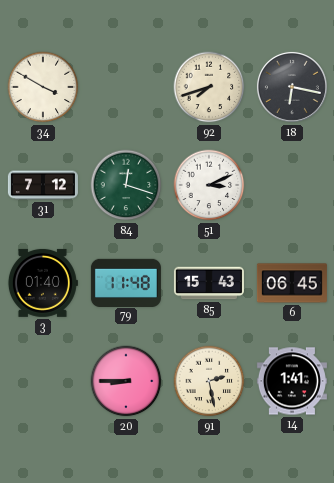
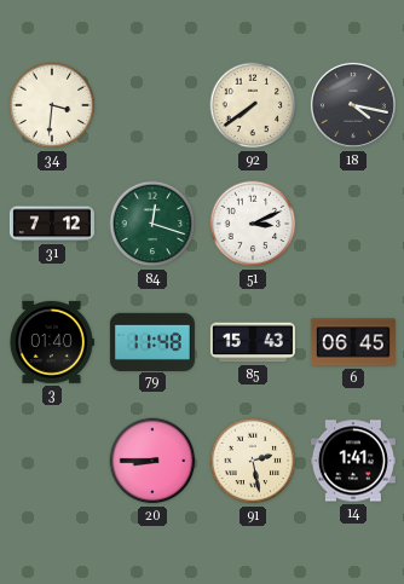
34: 3:50 -> 3:31
92: 7:42 -> 7:39
18: 6:17 -> 4:17
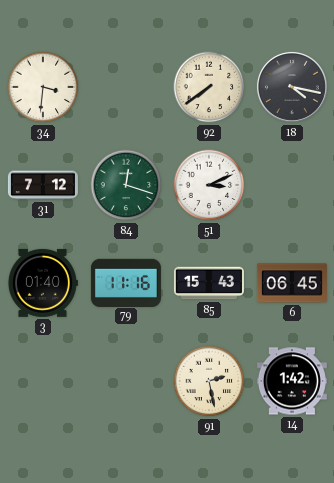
79: 11:48 -> 11:16
20: 8:45 -> none
14: 1:41 -> 1:42
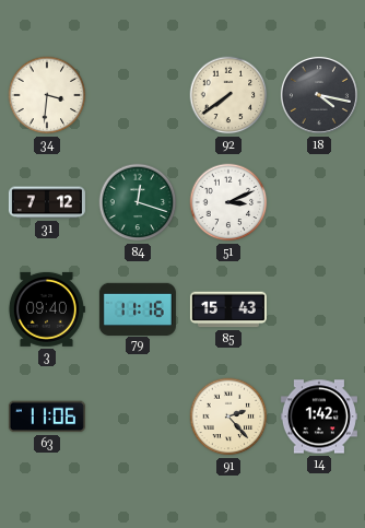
3: 01:40 -> 09:40
6: 06:45 -> none
63: none -> 11:06
91: 2:28 -> 2:23
